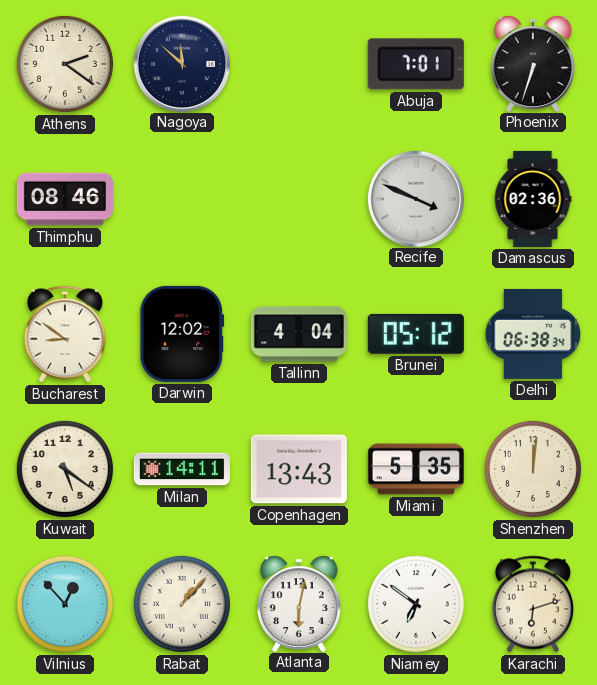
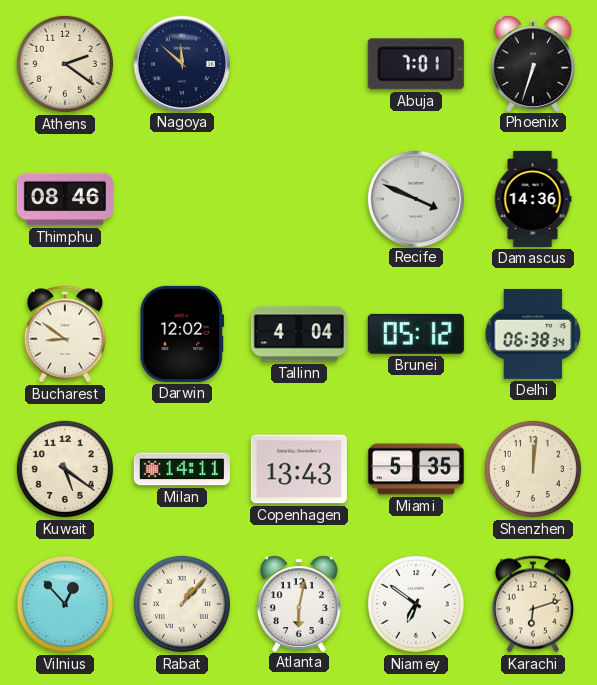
Damascus: 02:36 -> 14:36
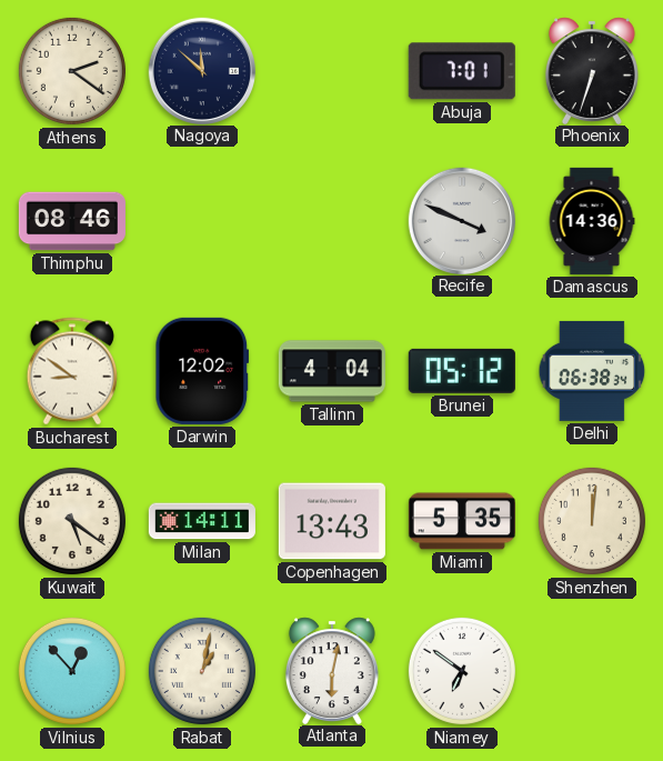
Rabat: 1:07 -> 1:02
Karachi: 6:12 -> none
